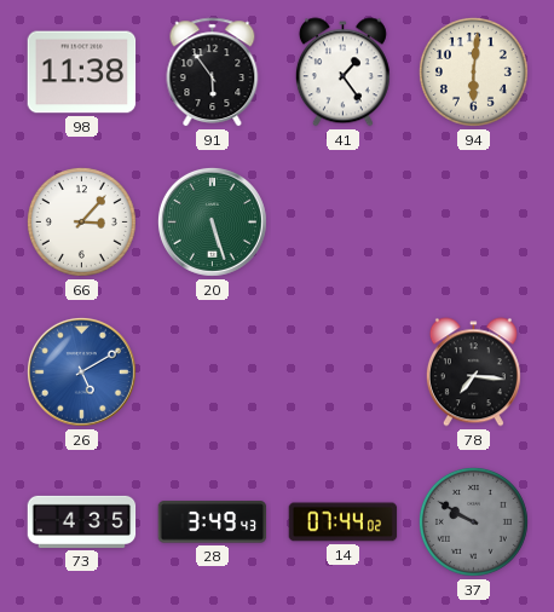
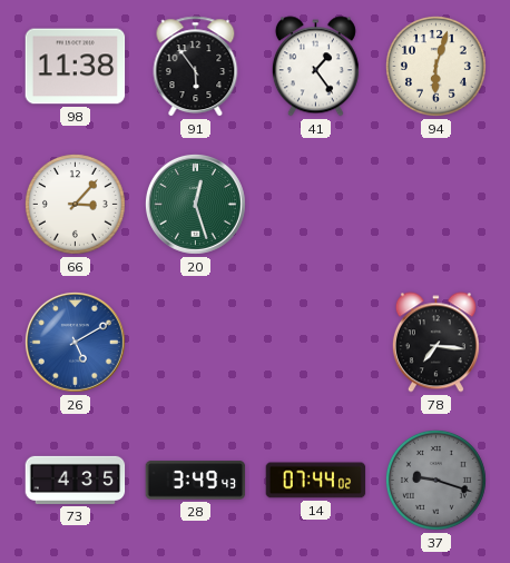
94: 6:01 -> 6:03
20: 5:27 -> 12:27
37: 9:50 -> 9:18
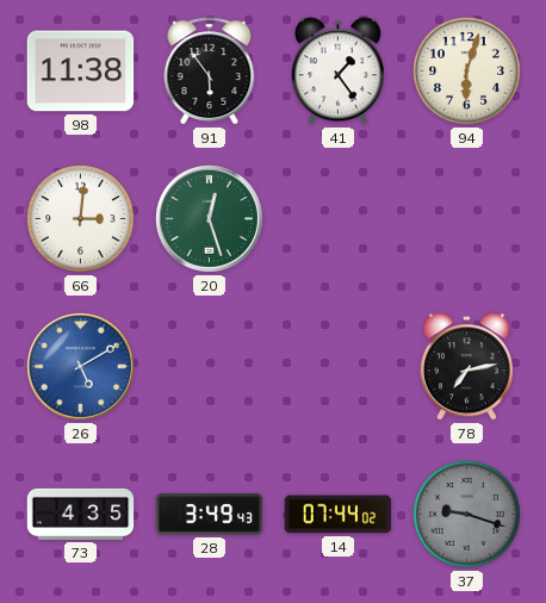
66: 3:07 -> 3:01
78: 7:16 -> 7:13
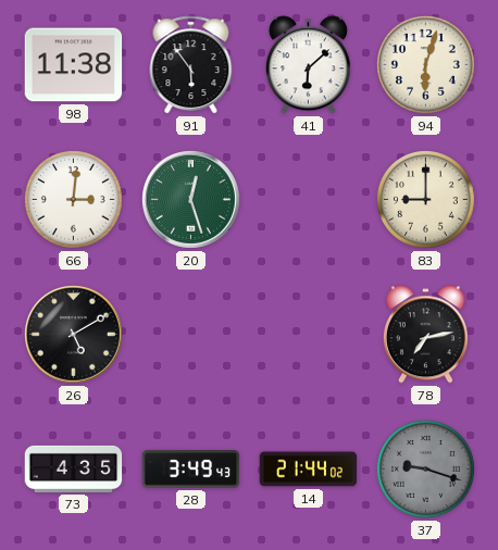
41: 1:24 -> 6:08
83: none -> 9:00
26 dial: blue -> black
14: 07:44 -> 21:44
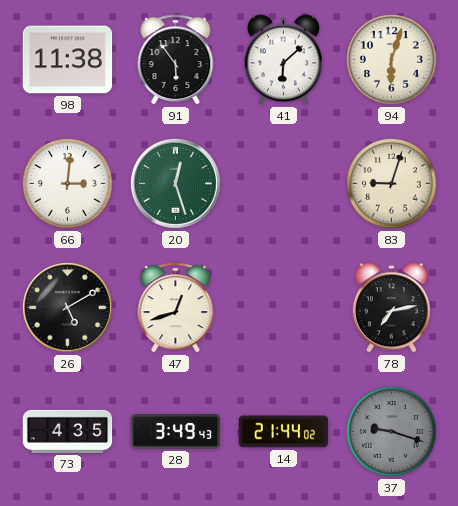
83: 9:00 -> 9:03
47: none -> 12:42
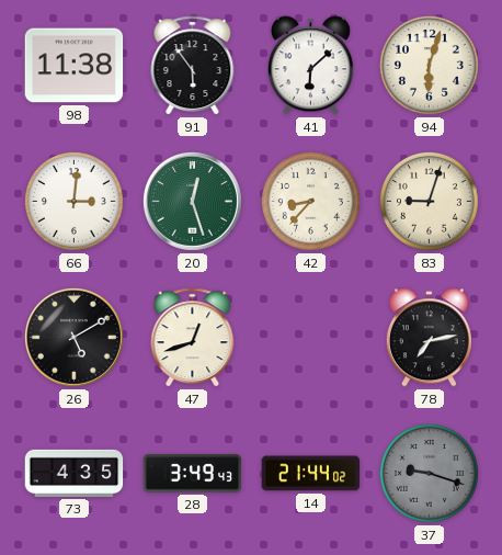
42: none -> 8:37
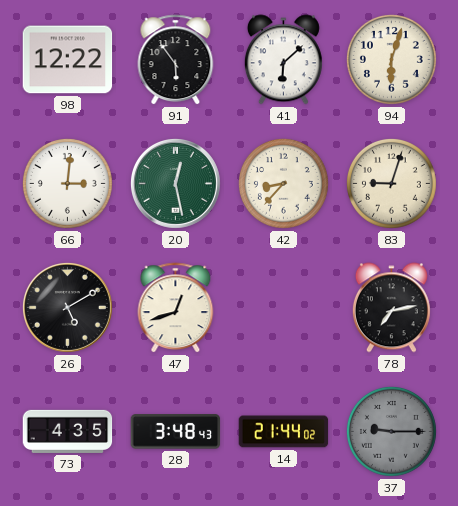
98: 11:38 -> 12:22
20: 12:27 -> 12:28
28: 3:49 -> 3:48
37: 9:18 -> 9:15
